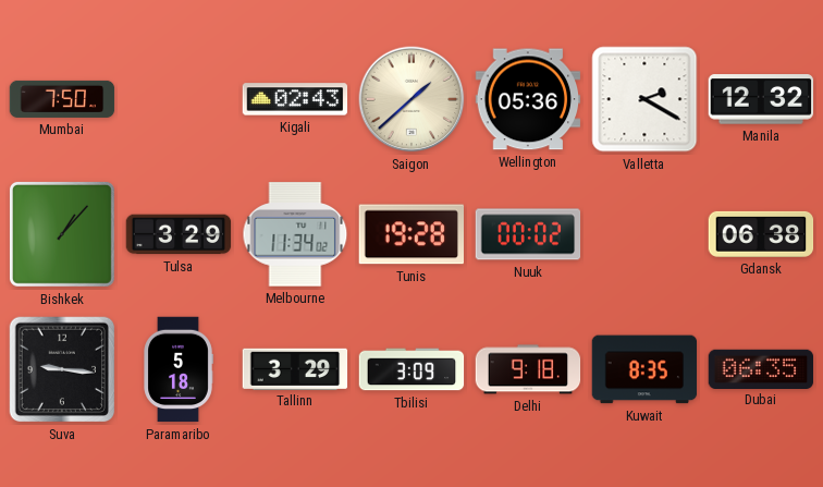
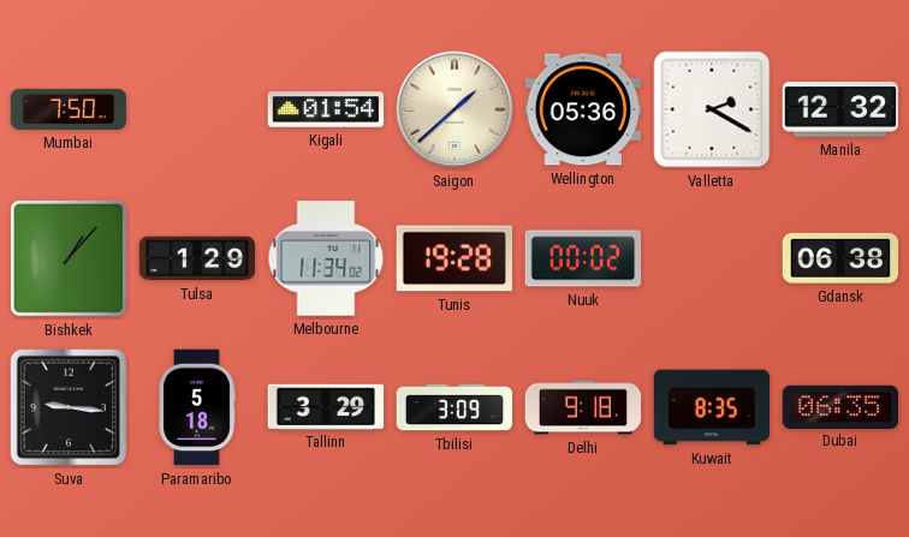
Kigali: 02:43 -> 01:54
Tulsa: 3:29 -> 1:29
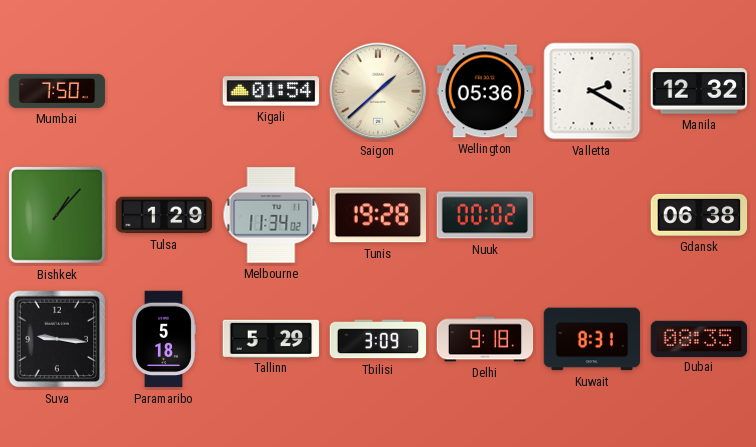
Tallinn: 3:29 -> 5:29
Kuwait: 8:35 -> 8:31
Dubai: 06:35 -> 08:35
